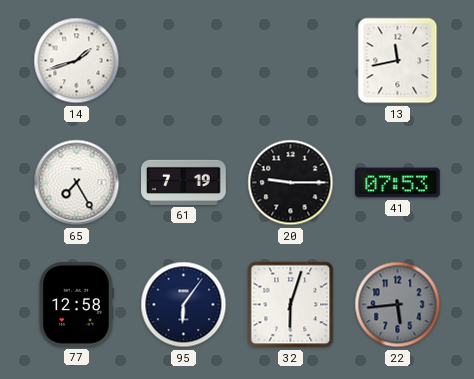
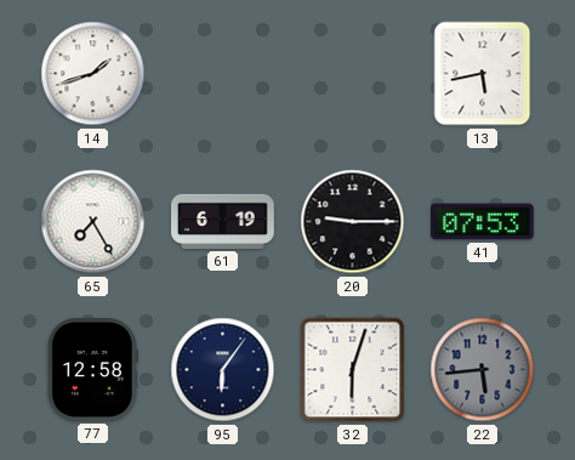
13: 11:43 -> 5:43
61: 7:19 -> 6:19
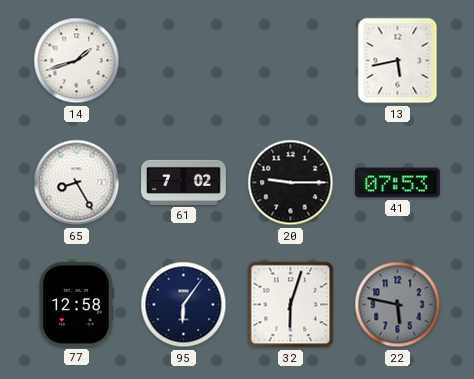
65: 7:25 -> 8:25
61: 6:19 -> 7:02
22: 5:44 -> 5:47
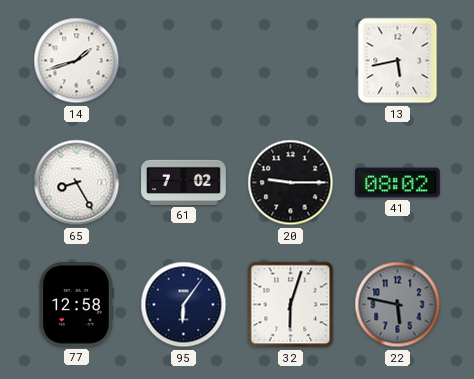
41: 07:53 -> 08:02
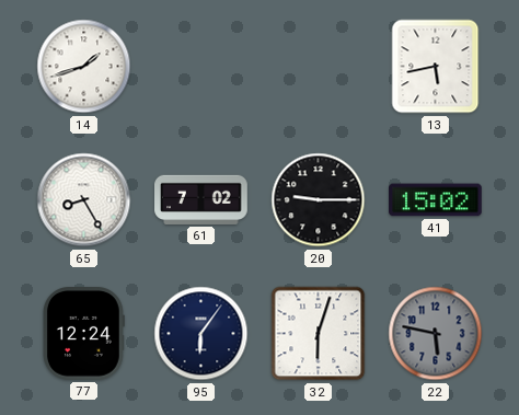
41: 08:02 -> 15:02
77: 12:58 -> 12:24
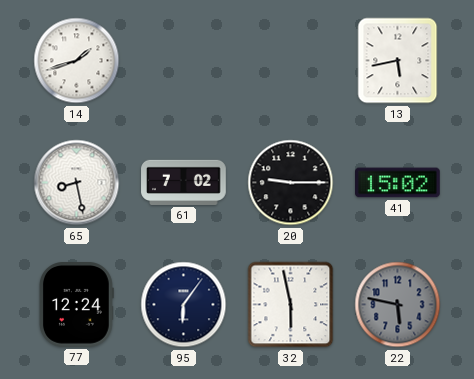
65: 8:25 -> 8:28
32: 6:03 -> 5:58
